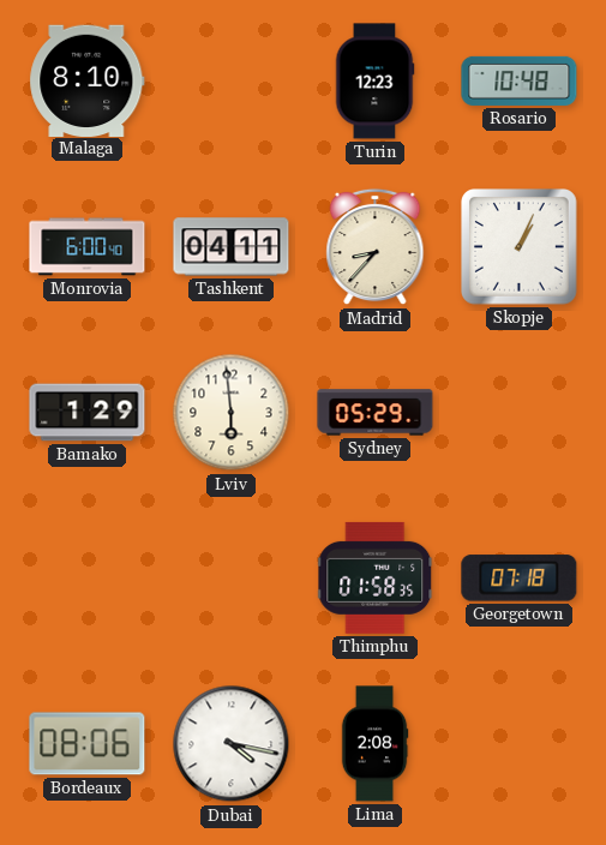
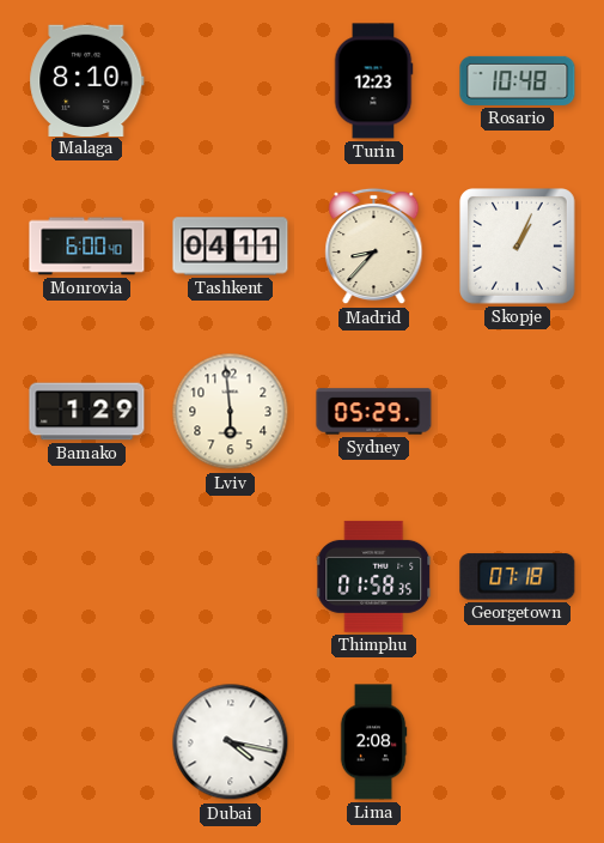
Bordeaux: 08:06 -> none
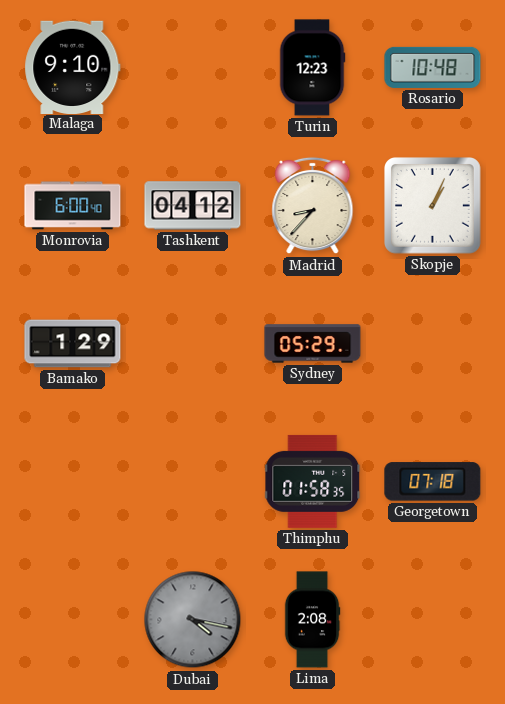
Malaga: 8:10 -> 9:10
Tashkent: 04:11 -> 04:12
Lviv: 5:59 -> none
Dubai dial: white -> grey
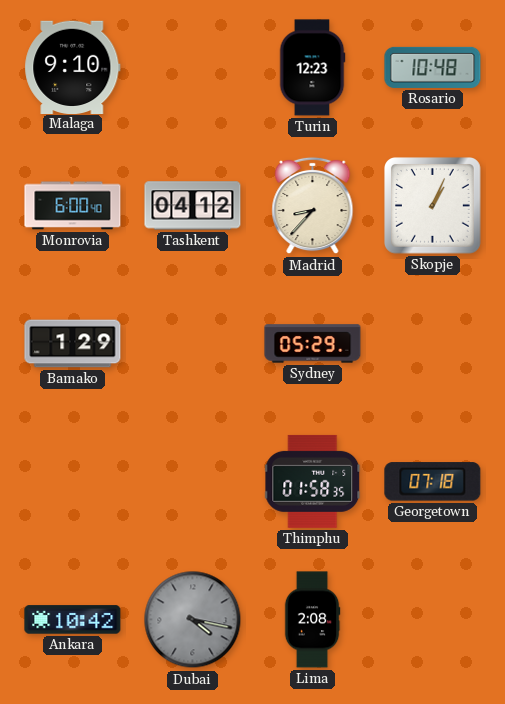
Ankara: none -> 10:42
